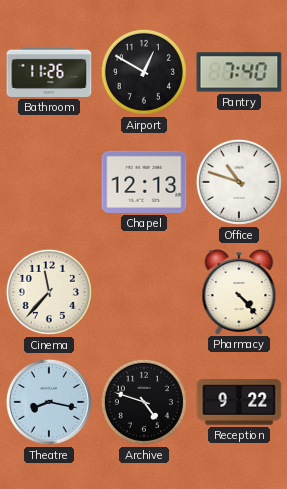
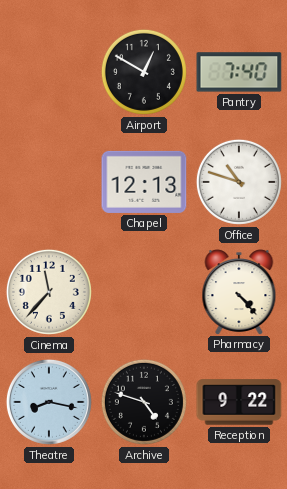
Bathroom: 11:26 -> none
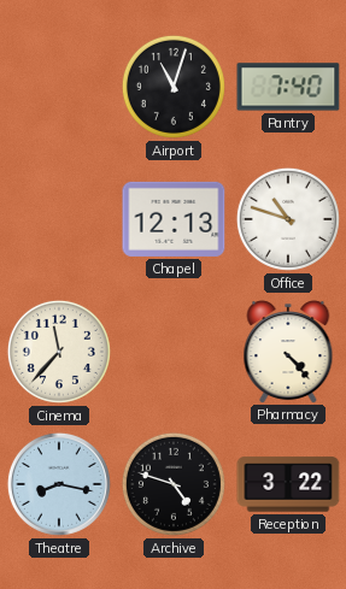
Airport: 12:50 -> 11:03
Reception: 9:22 -> 3:22
